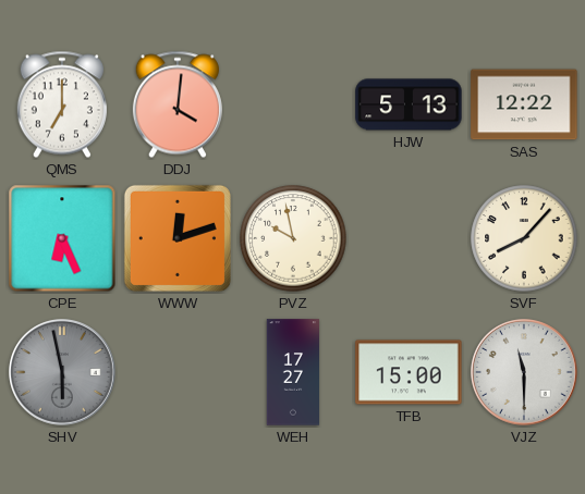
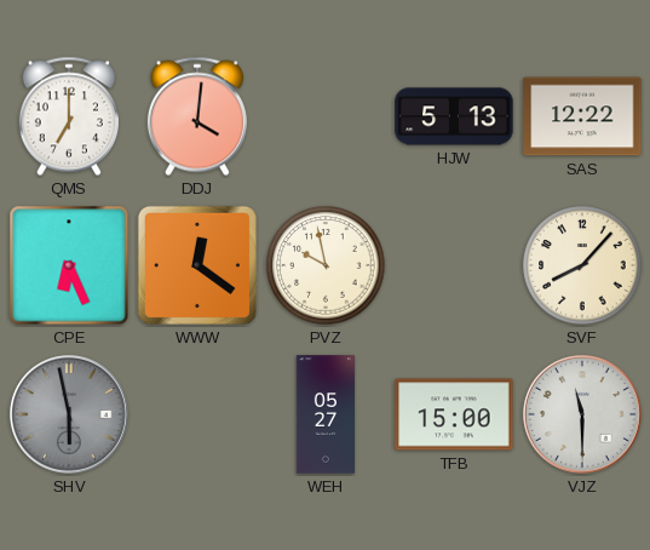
WWW: 12:12 -> 12:21
WEH: 17:27 -> 05:27
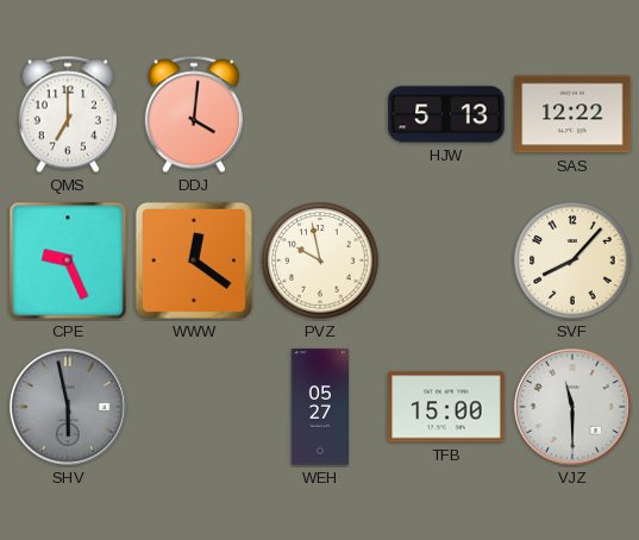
CPE: 6:26 -> 9:26
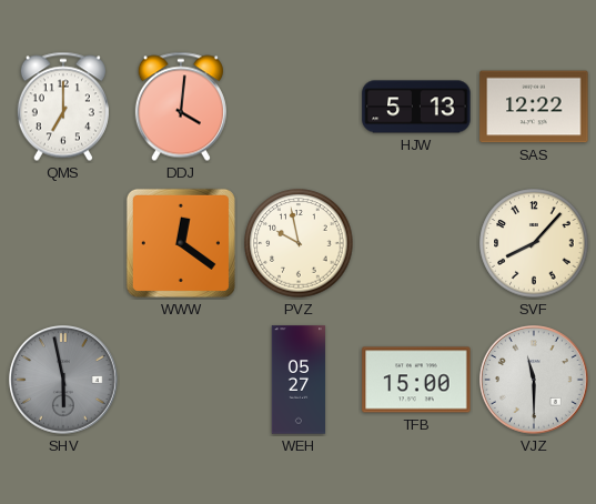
CPE: 9:26 -> none
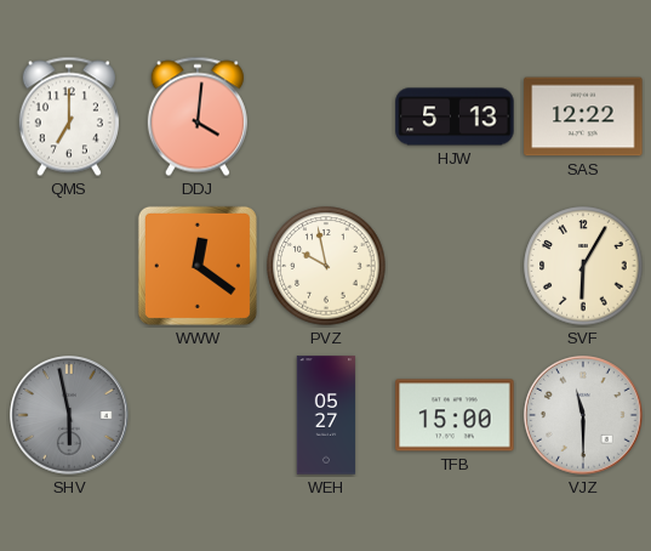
SVF: 8:07 -> 6:05
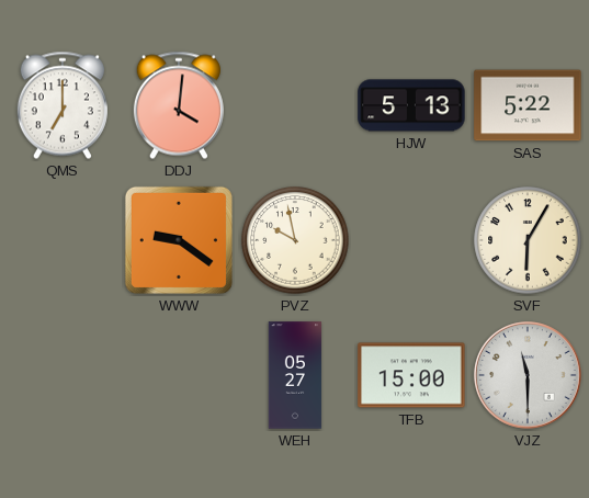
SAS: 12:22 -> 5:22
WWW: 12:21 -> 9:21
SHV: 5:58 -> none
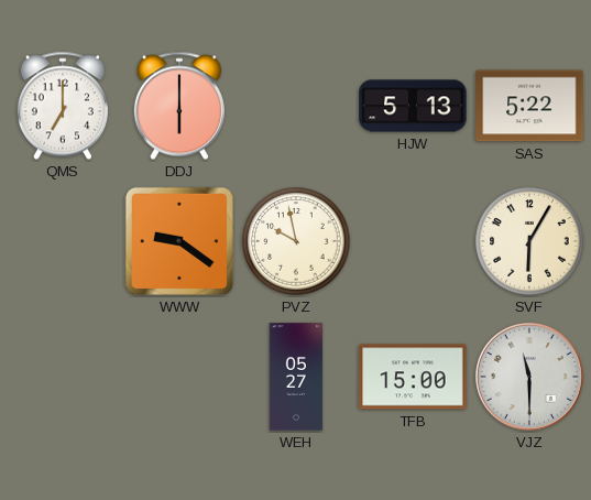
DDJ: 4:01 -> 6:00
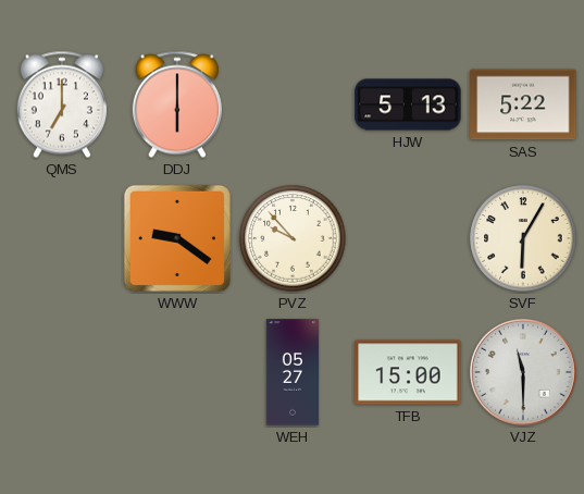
PVZ: 9:58 -> 9:53
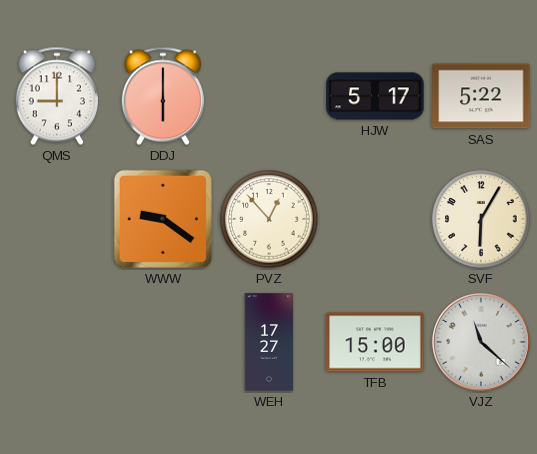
QMS: 7:00 -> 9:00
HJW: 5:13 -> 5:17
PVZ: 9:53 -> 12:53
WEH: 05:27 -> 17:27
VJZ: 11:30 -> 11:22
